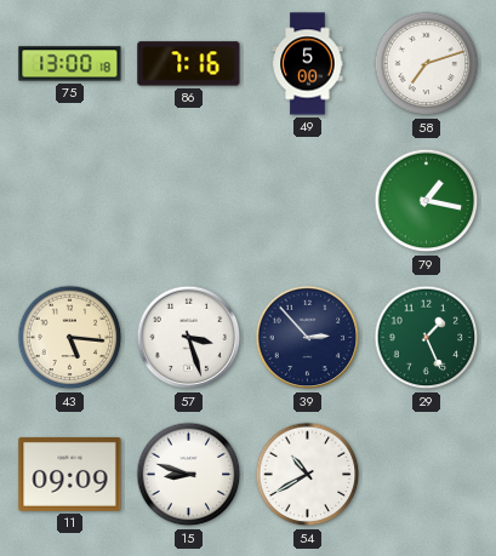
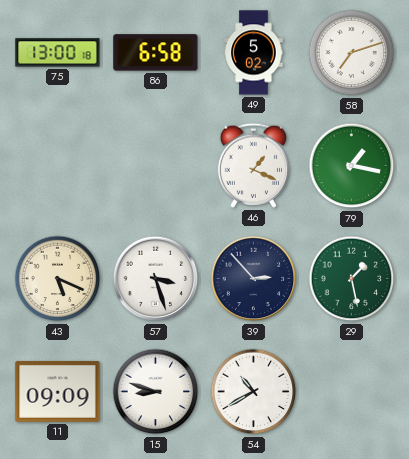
86: 7:16 -> 6:58
49: 5:00 -> 5:02
46: none -> 1:19
43: 5:16 -> 5:19
29: 1:26 -> 1:28
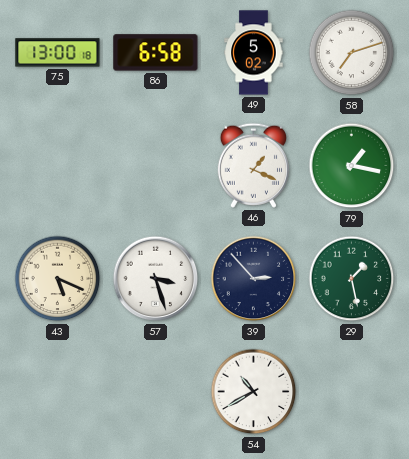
11: 09:09 -> none
15: 8:48 -> none
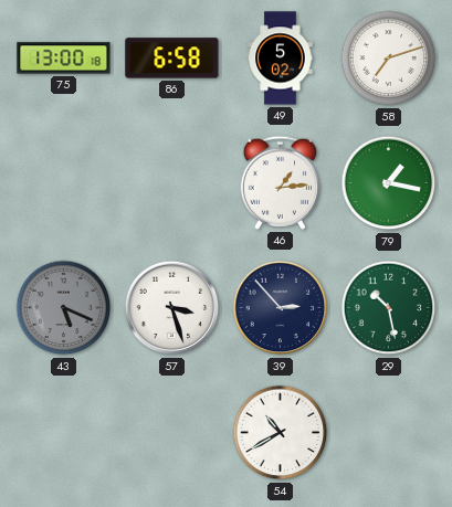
46: 1:19 -> 1:14
43 dial: cream -> grey
29: 1:28 -> 10:28
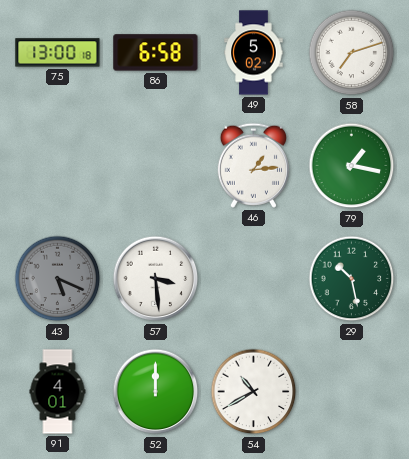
57: 3:27 -> 3:29
39: 2:53 -> none
91: none -> 4:01
52: none -> 12:00
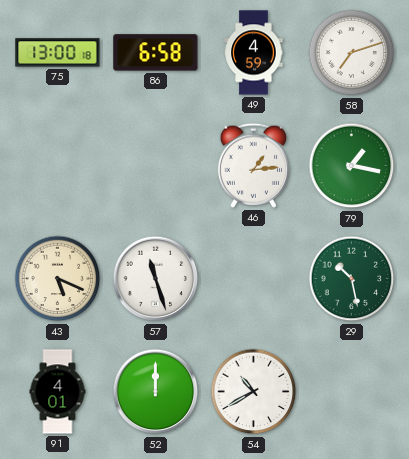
49: 5:02 -> 4:59
43 dial: grey -> cream
57: 3:29 -> 11:27
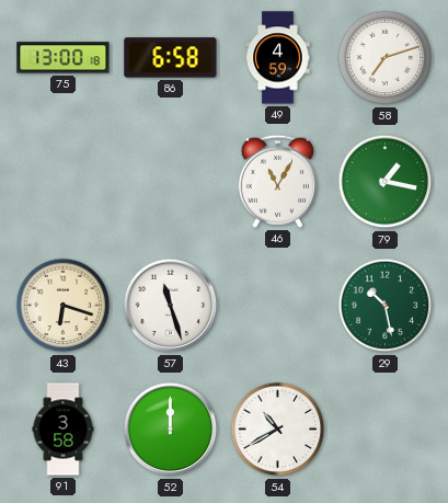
46: 1:14 -> 11:05
43: 5:19 -> 6:18
91: 4:01 -> 3:58
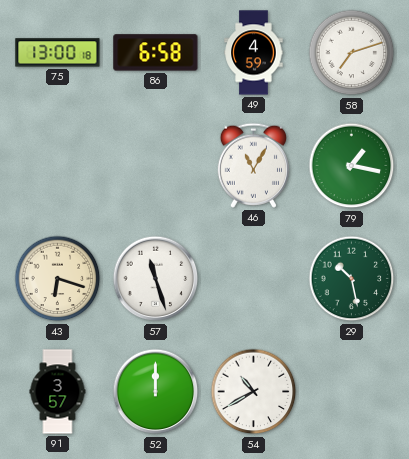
91: 3:58 -> 3:57
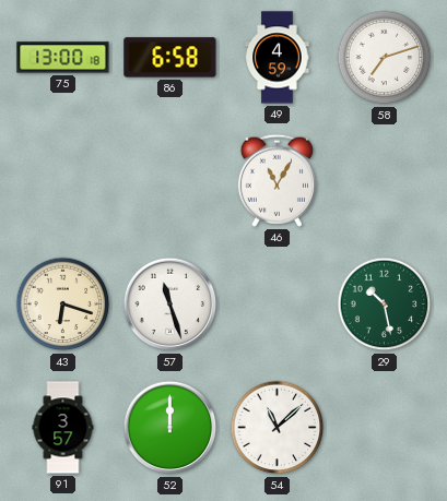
79: 1:17 -> none
54: 10:40 -> 11:08
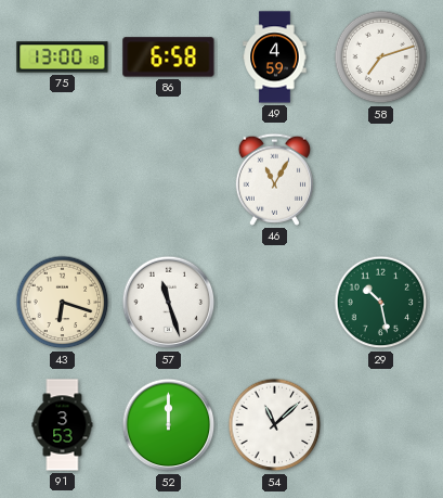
91: 3:57 -> 3:53
